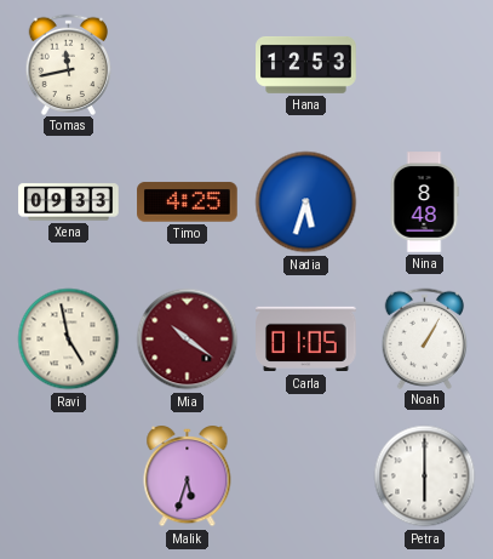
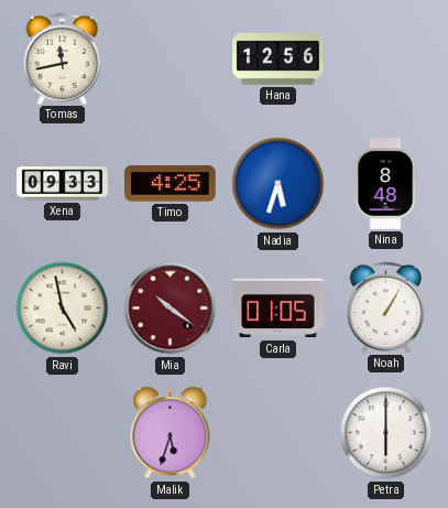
Hana: 12:53 -> 12:56
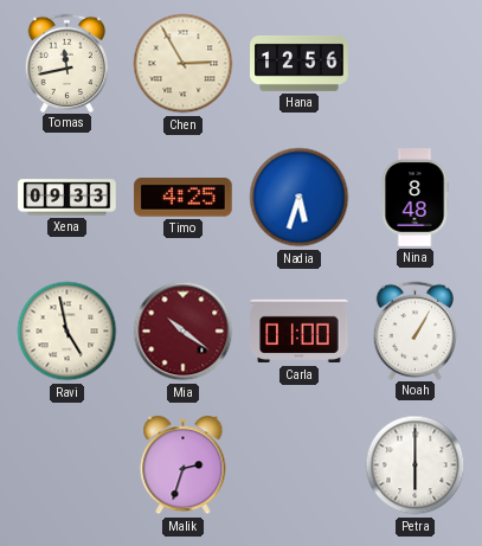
Chen: none -> 2:55
Carla: 01:05 -> 01:00
Malik: 5:33 -> 2:33
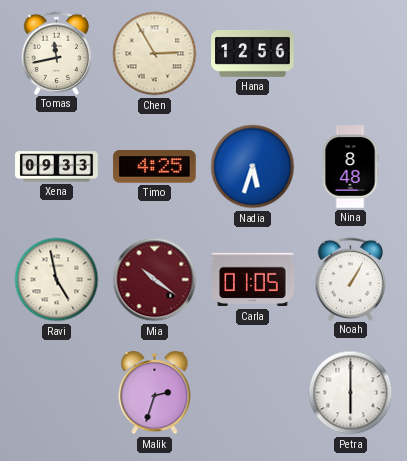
Carla: 01:00 -> 01:05
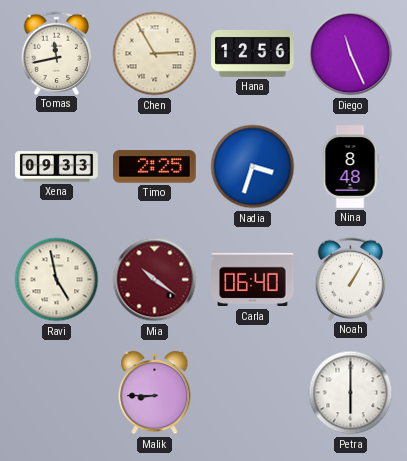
Diego: none -> 11:26
Timo: 4:25 -> 2:25
Nadia: 5:33 -> 3:33
Carla: 01:05 -> 06:40
Malik: 2:33 -> 8:45
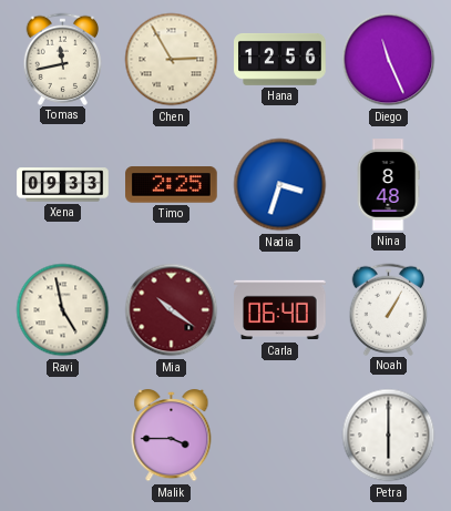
Malik: 8:45 -> 3:45
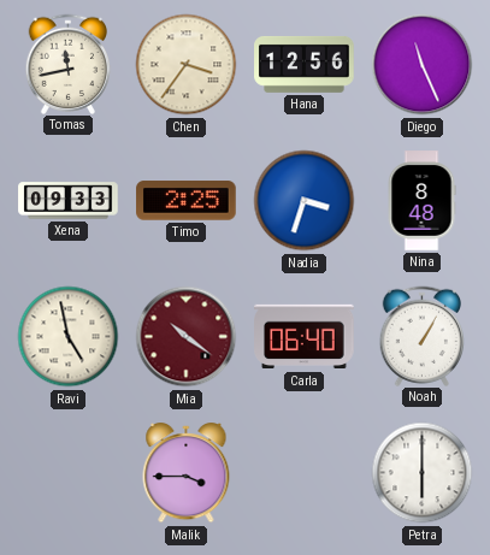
Chen: 2:55 -> 3:36
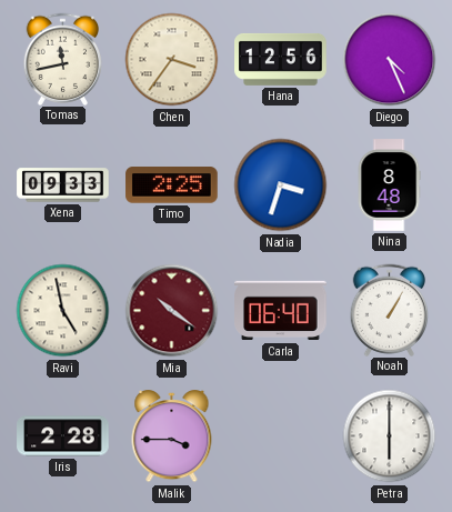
Diego: 11:26 -> 4:26
Iris: none -> 2:28
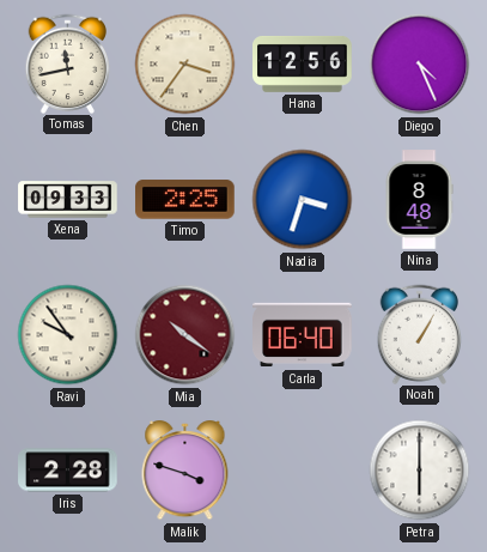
Ravi: 4:58 -> 9:54
Malik: 3:45 -> 3:48
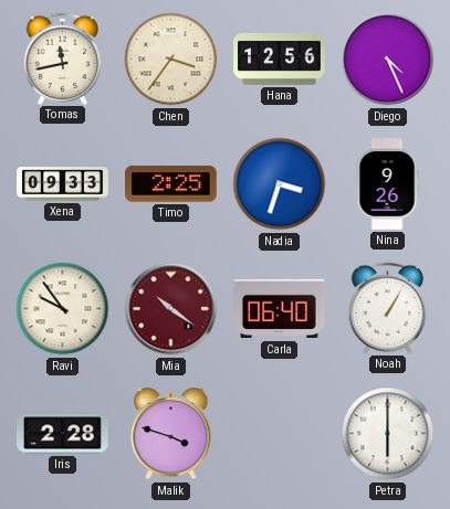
Nina: 8:48 -> 9:26
